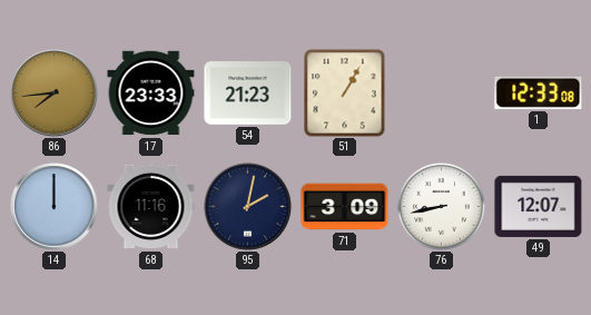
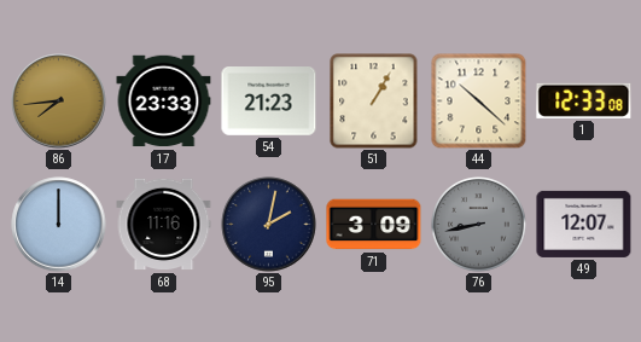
44: none -> 10:22
76 dial: white -> grey
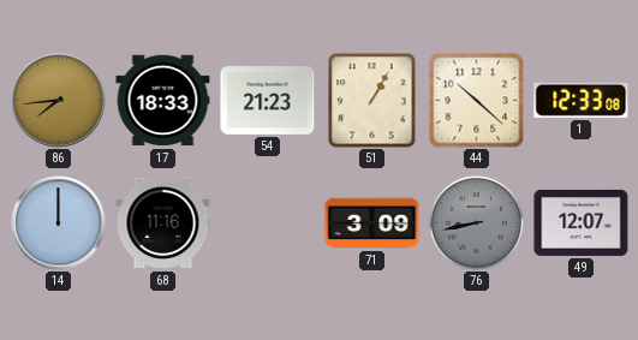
17: 23:33 -> 18:33
95: 2:02 -> none
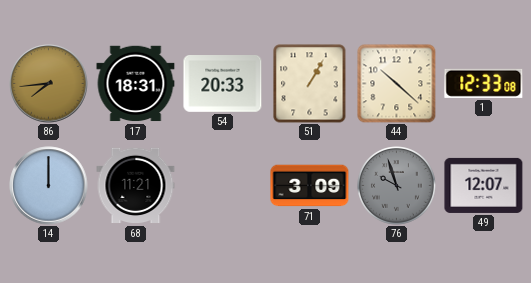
17: 18:33 -> 18:31
54: 21:23 -> 20:33
68: 11:16 -> 11:21
76: 8:43 -> 9:57
